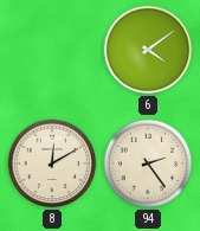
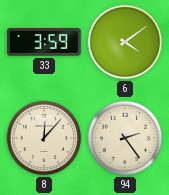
33: none -> 3:59
8: 12:10 -> 12:07
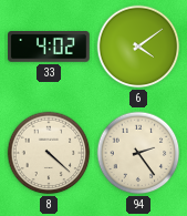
33: 3:59 -> 4:02
8: 12:07 -> 4:22
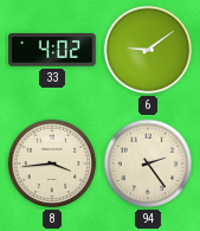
6: 4:09 -> 9:09
8: 4:22 -> 3:44
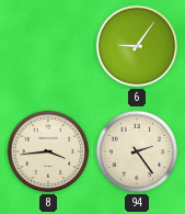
33: 4:02 -> none
6: 9:09 -> 9:06
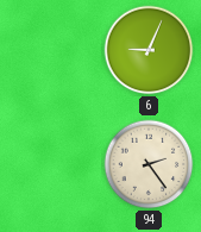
6: 9:06 -> 9:04
8: 3:44 -> none
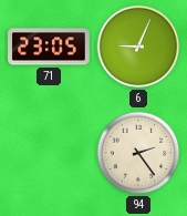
71: none -> 23:05
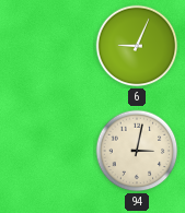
71: 23:05 -> none
94: 2:24 -> 3:02
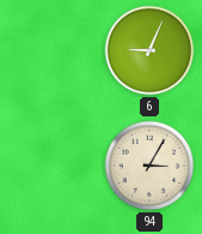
94: 3:02 -> 3:05
